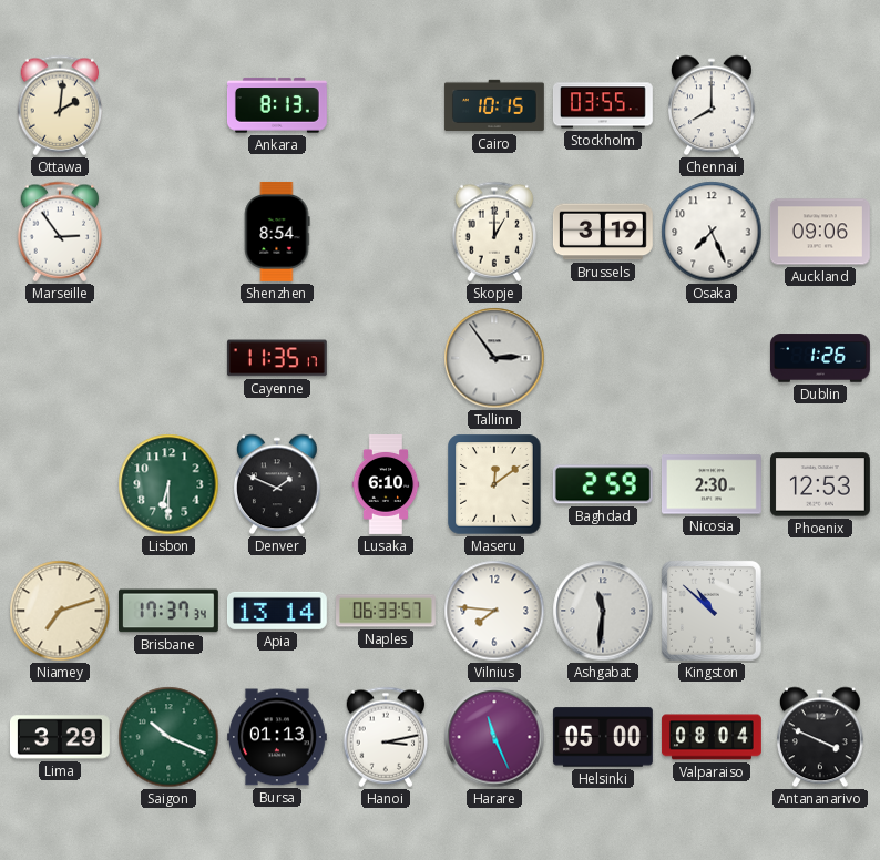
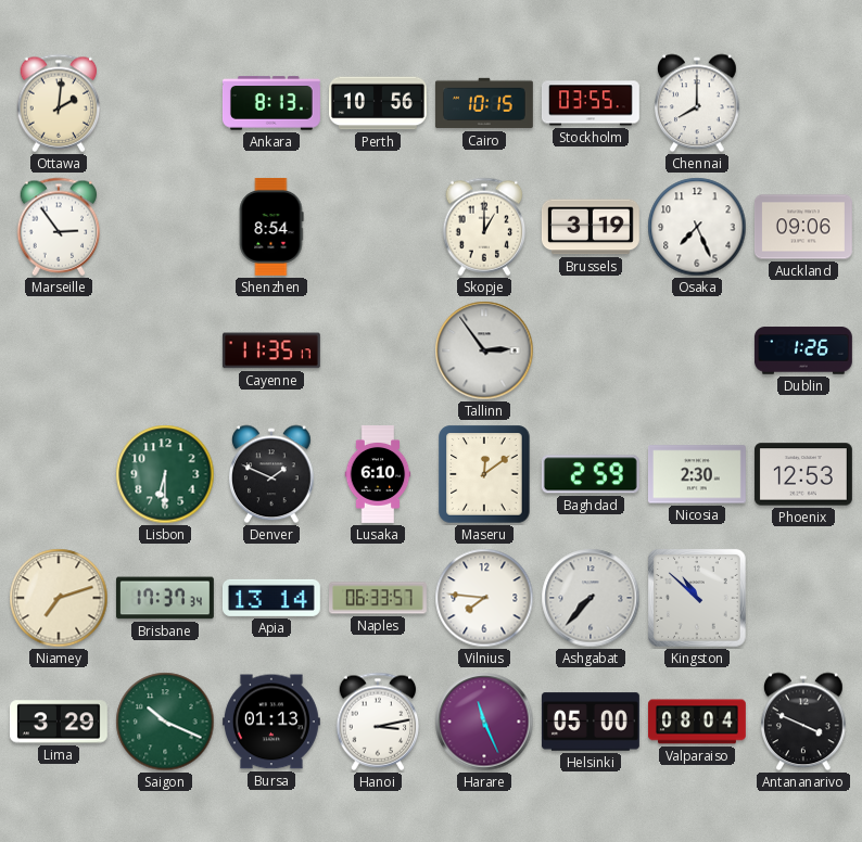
Perth: none -> 10:56
Ashgabat: 11:31 -> 7:37
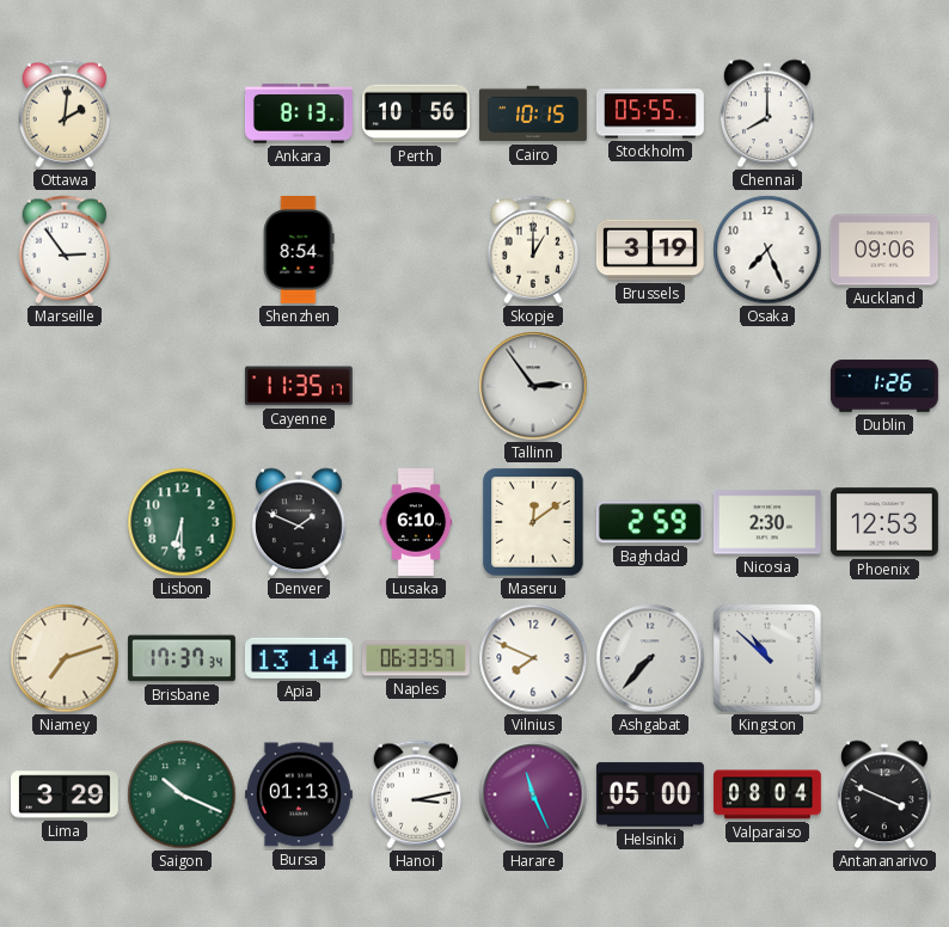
Stockholm: 03:55 -> 05:55
Vilnius: 7:46 -> 7:49
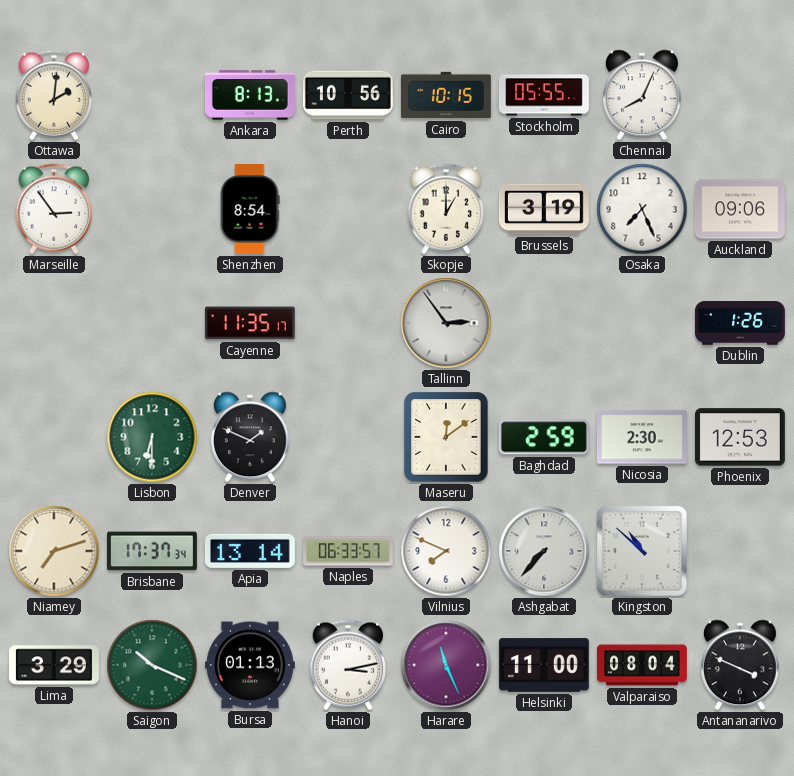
Chennai: 8:00 -> 8:04
Lusaka: 6:10 -> none
Helsinki: 05:00 -> 11:00
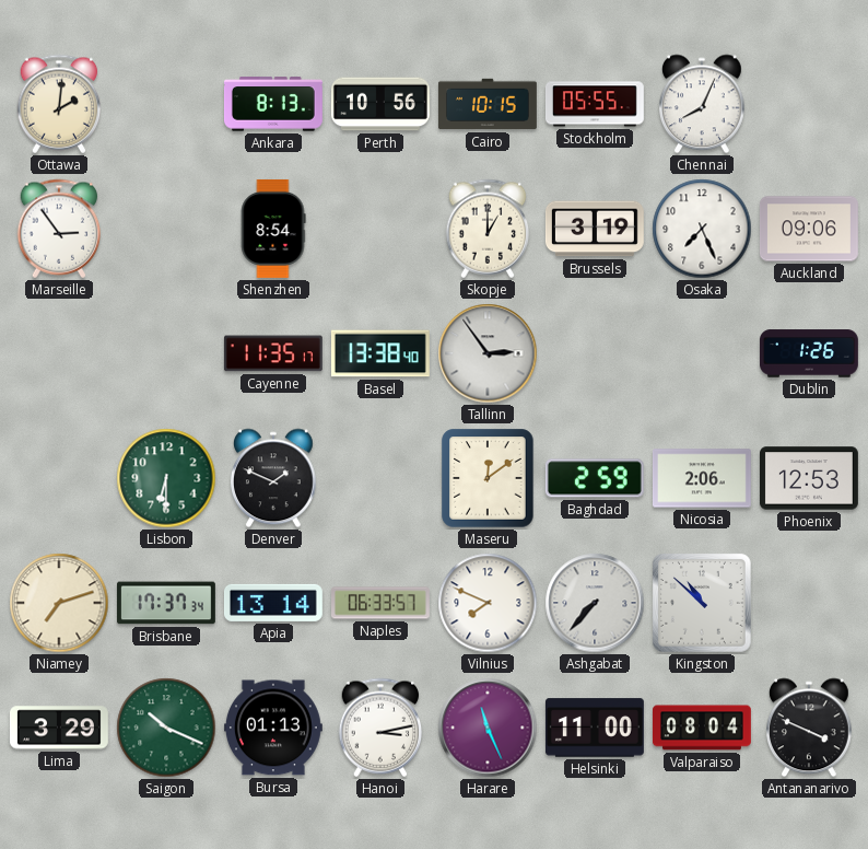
Basel: none -> 13:38
Nicosia: 2:30 -> 2:06
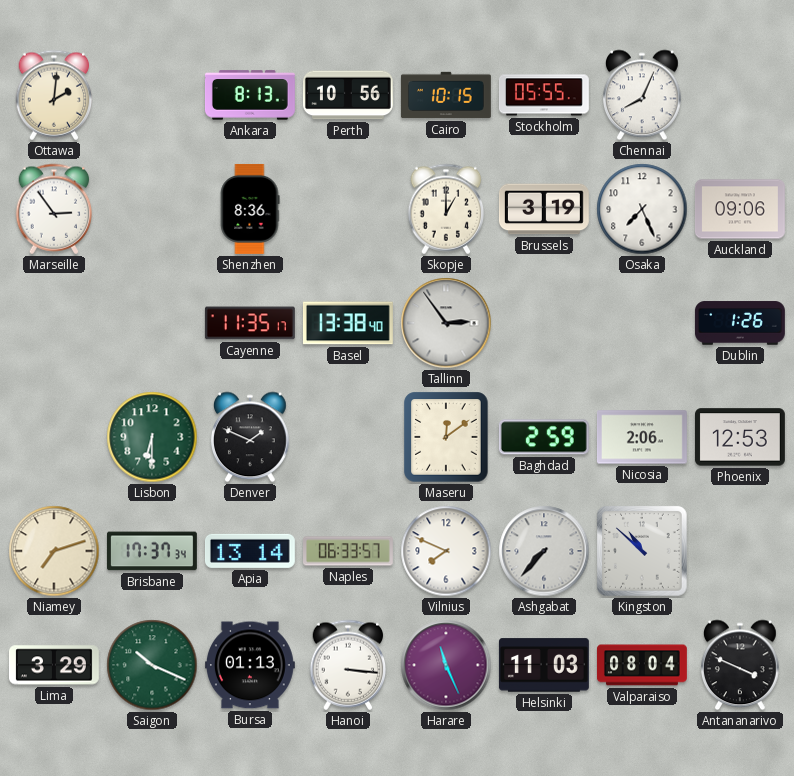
Shenzhen: 8:54 -> 8:36
Hanoi: 3:13 -> 3:16
Helsinki: 11:00 -> 11:03
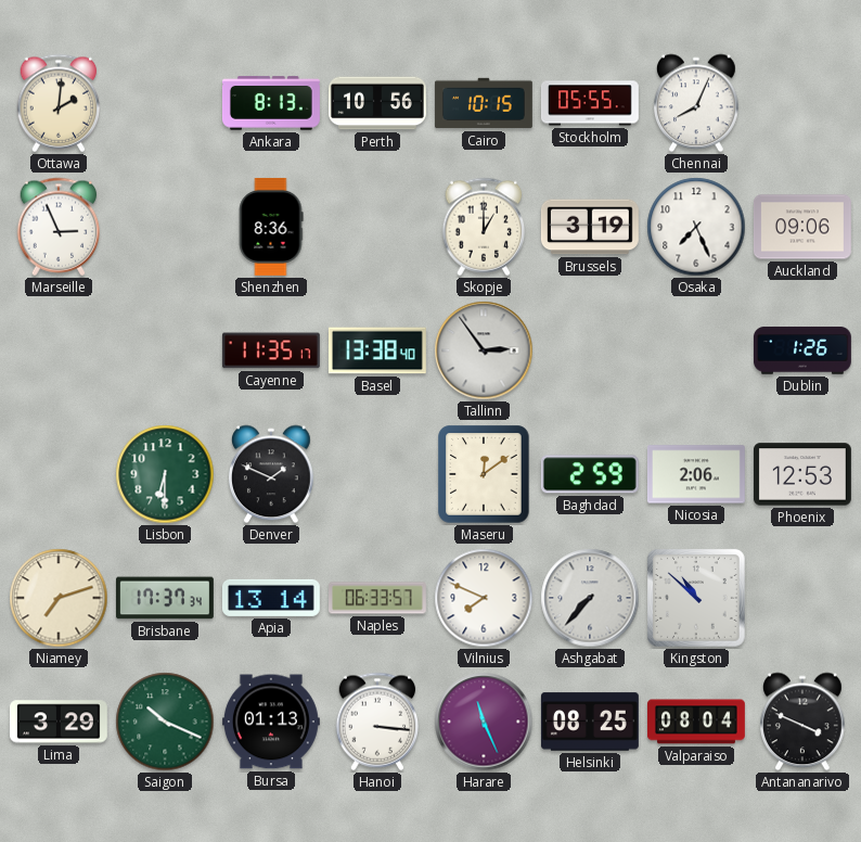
Marseille: 2:54 -> 2:56
Helsinki: 11:03 -> 08:25
